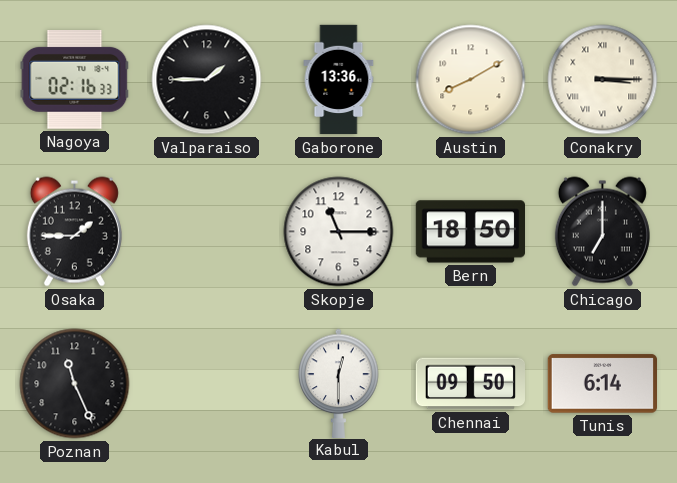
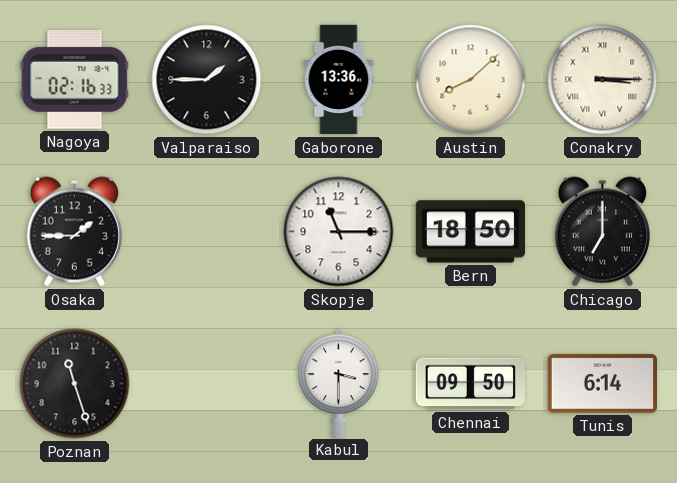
Austin: 8:10 -> 8:08
Poznan: 11:26 -> 11:27
Kabul: 12:30 -> 3:30
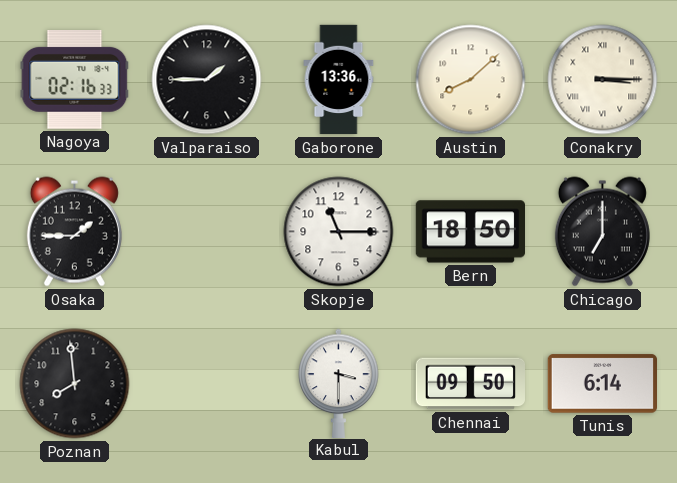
Poznan: 11:27 -> 7:59
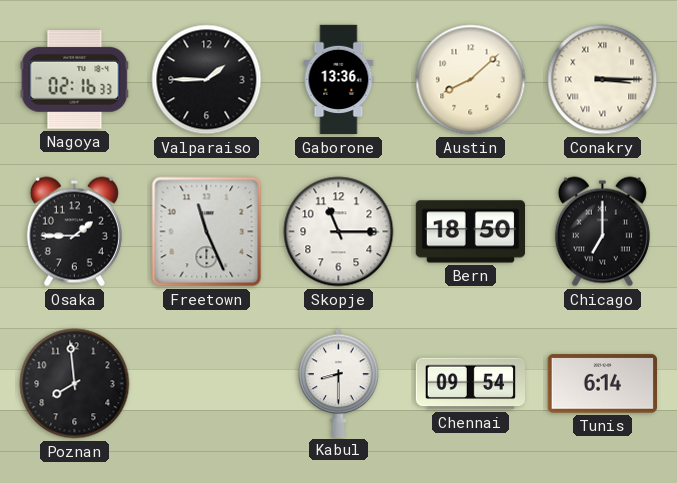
Freetown: none -> 11:26
Kabul: 3:30 -> 8:30
Chennai: 09:50 -> 09:54
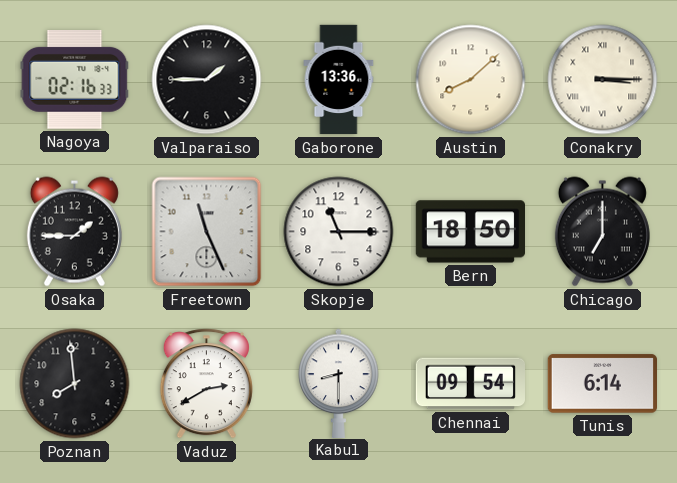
Vaduz: none -> 2:40
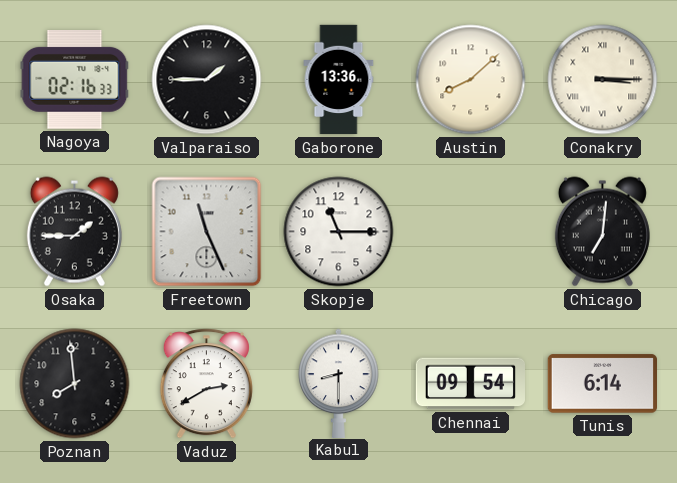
Bern: 18:50 -> none
Chicago: 7:00 -> 7:01
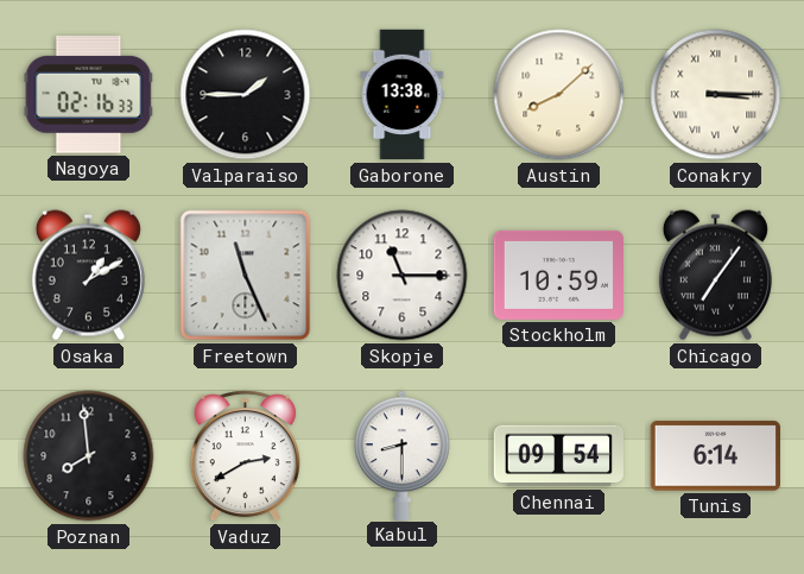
Gaborone: 13:36 -> 13:38
Osaka: 1:45 -> 1:10
Stockholm: none -> 10:59
Chicago: 7:01 -> 7:06
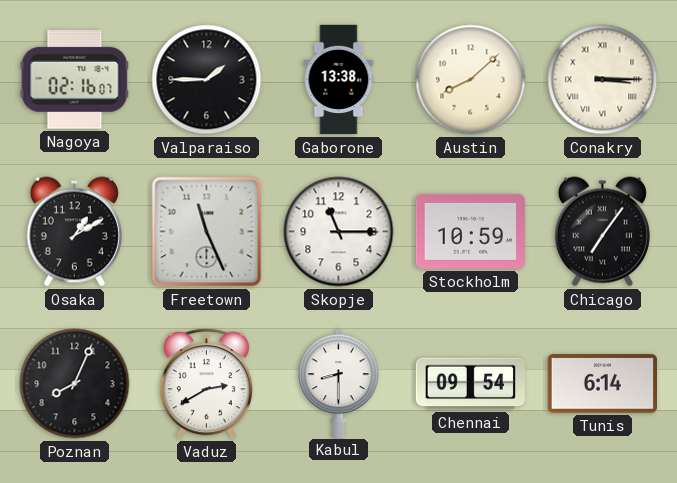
Nagoya: 02:16:33 -> 02:16:07
Poznan: 7:59 -> 8:04
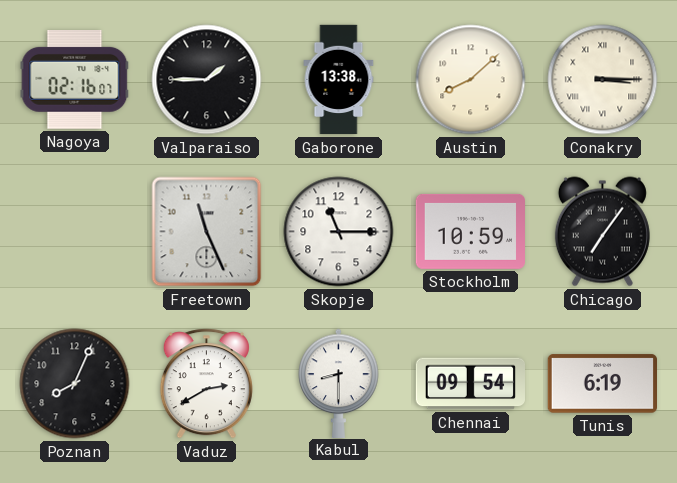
Osaka: 1:10 -> none
Tunis: 6:14 -> 6:19
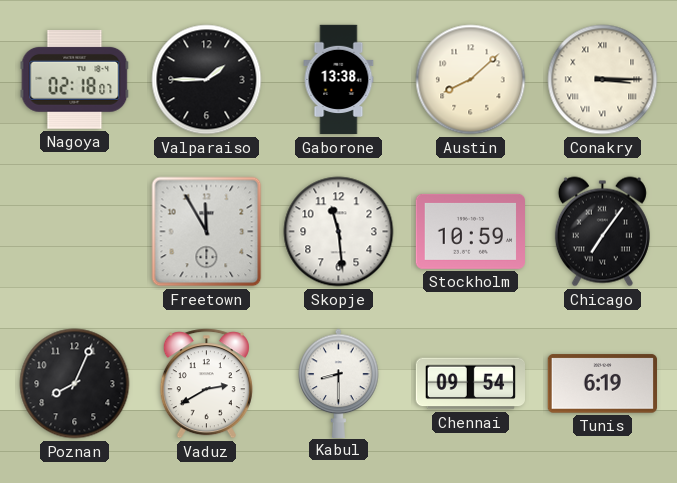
Nagoya: 02:16 -> 02:18
Freetown: 11:26 -> 11:55
Skopje: 11:15 -> 11:29
